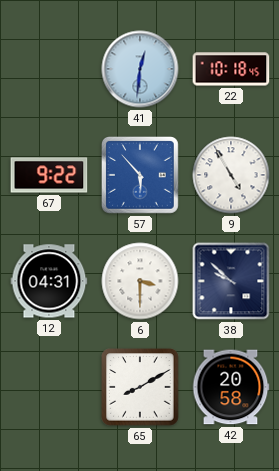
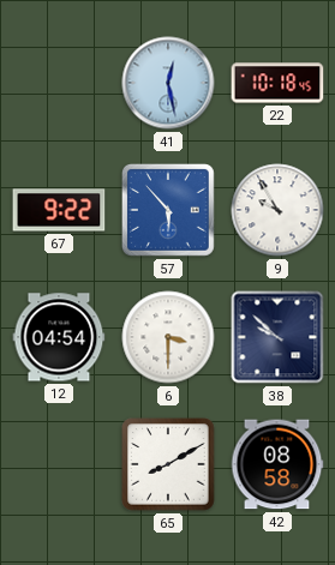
41: 12:31 -> 12:28
9: 4:55 -> 9:55
12: 04:31 -> 04:54
42: 20:58 -> 08:58
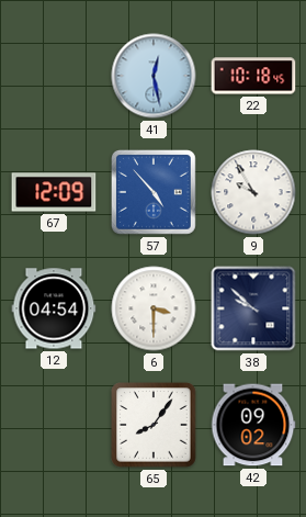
67: 9:22 -> 12:09
57: 5:53 -> 4:53
65: 8:10 -> 8:06
42: 08:58 -> 09:02
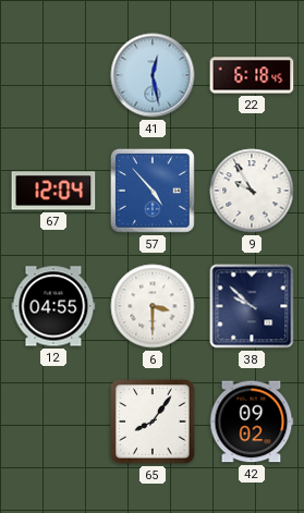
22: 10:18 -> 6:18
67: 12:09 -> 12:04
12: 04:54 -> 04:55
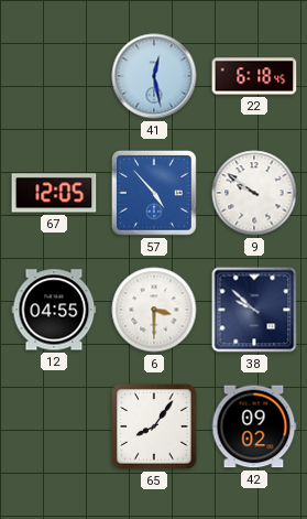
67: 12:04 -> 12:05
9: 9:55 -> 9:51
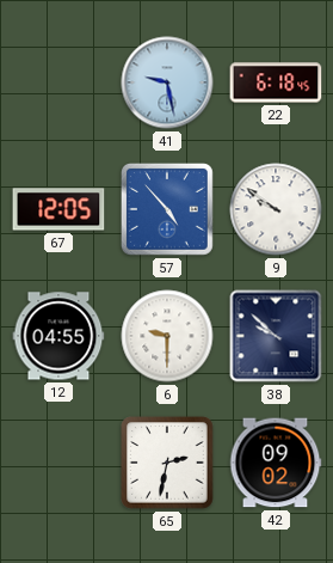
41: 12:28 -> 9:28
6: 3:30 -> 9:30
65: 8:06 -> 2:32
